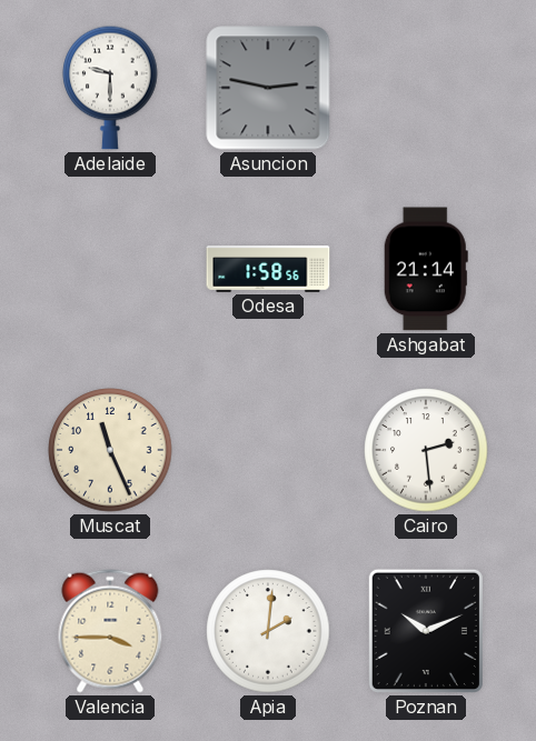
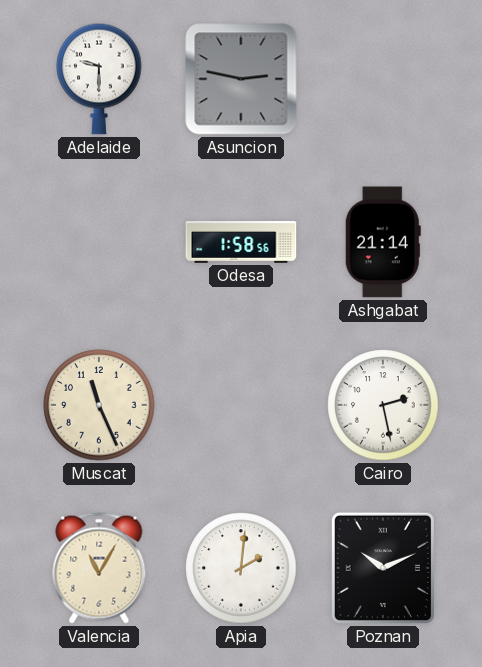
Cairo: 2:29 -> 2:28
Valencia: 3:45 -> 11:05
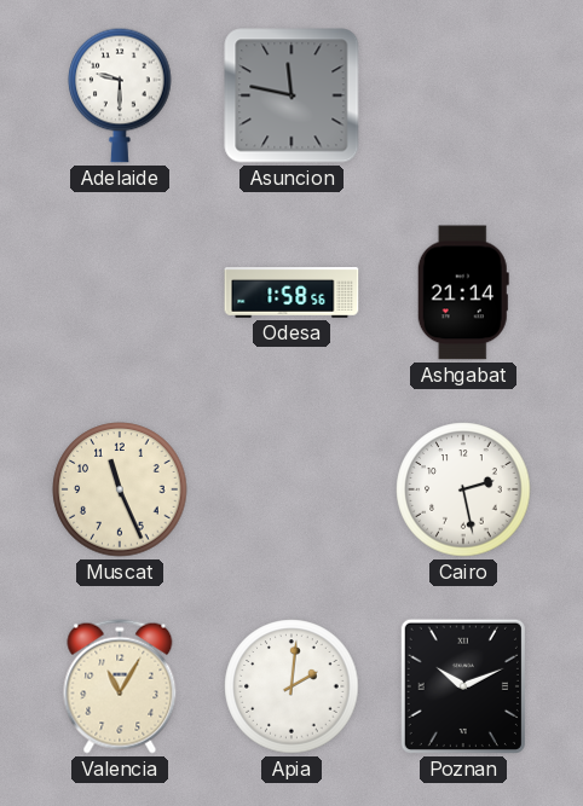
Asuncion: 2:47 -> 11:47
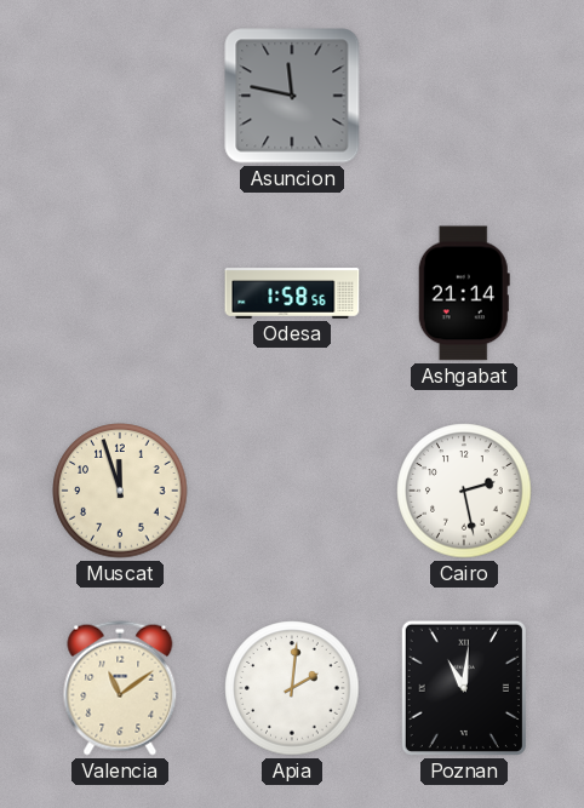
Adelaide: 9:30 -> none
Muscat: 11:26 -> 11:57
Valencia: 11:05 -> 11:09
Poznan: 10:11 -> 11:01
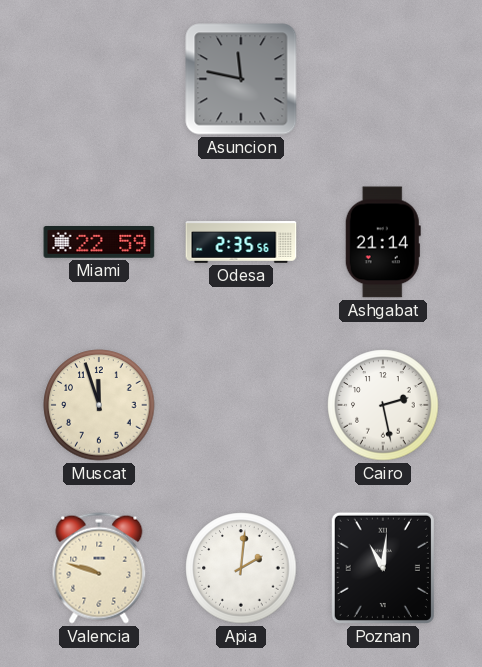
Miami: none -> 22:59
Odesa: 1:58 -> 2:35
Valencia: 11:09 -> 9:48
